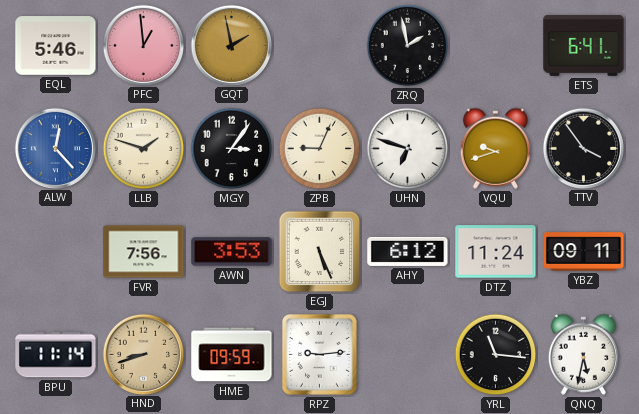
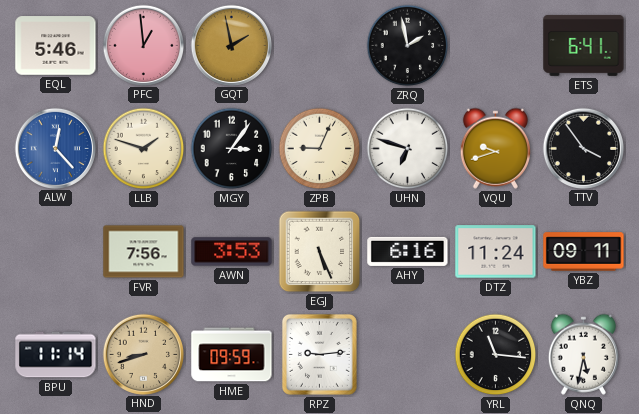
AHY: 6:12 -> 6:16
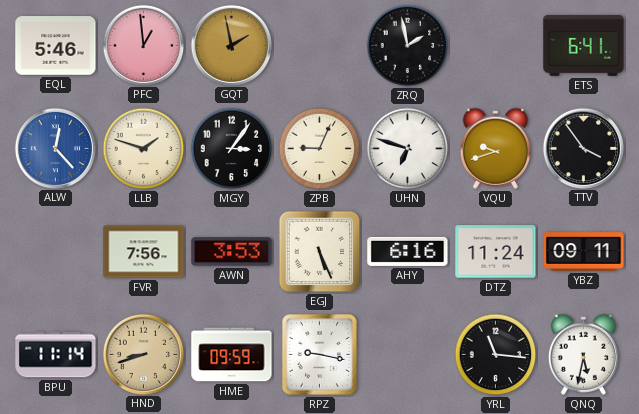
RPZ: 9:14 -> 9:17
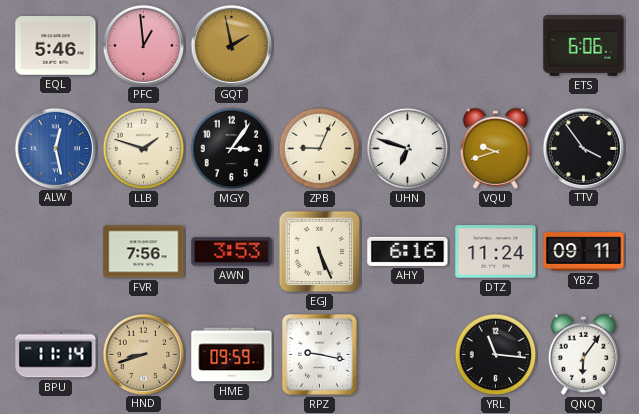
ZRQ: 1:58 -> none
ETS: 6:41 -> 6:06
ALW: 12:23 -> 12:28
QNQ: 5:32 -> 6:06
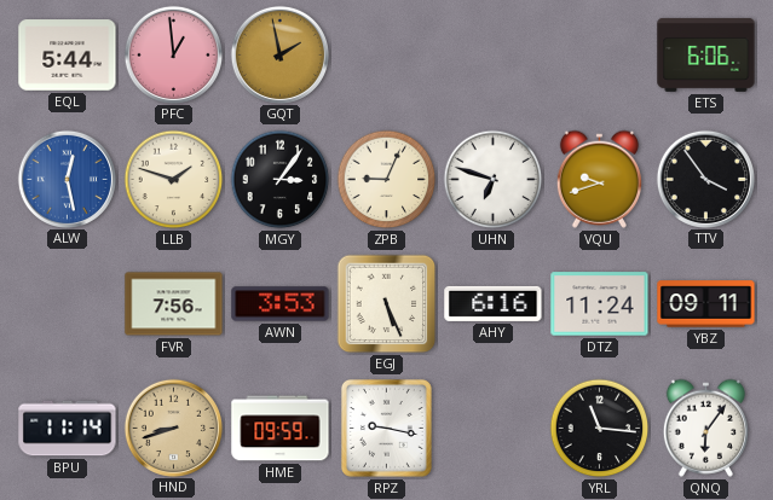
EQL: 5:46 -> 5:44
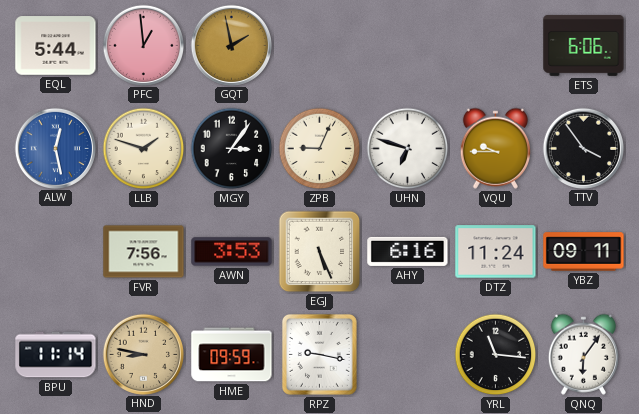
VQU: 9:42 -> 9:45
HND: 8:42 -> 8:47
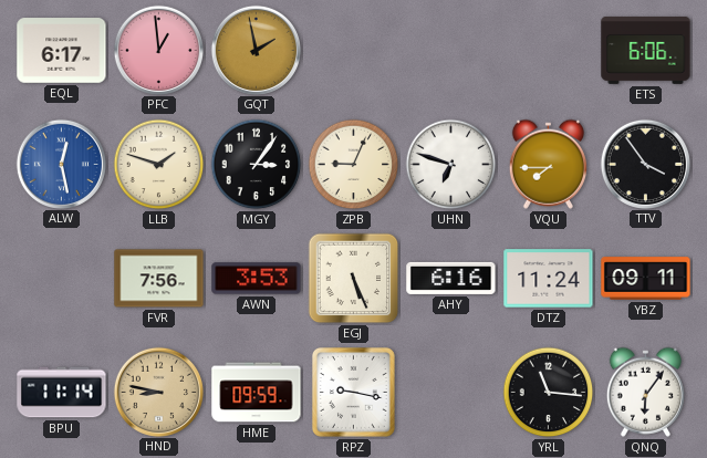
EQL: 5:44 -> 6:17
VQU: 9:45 -> 7:45
